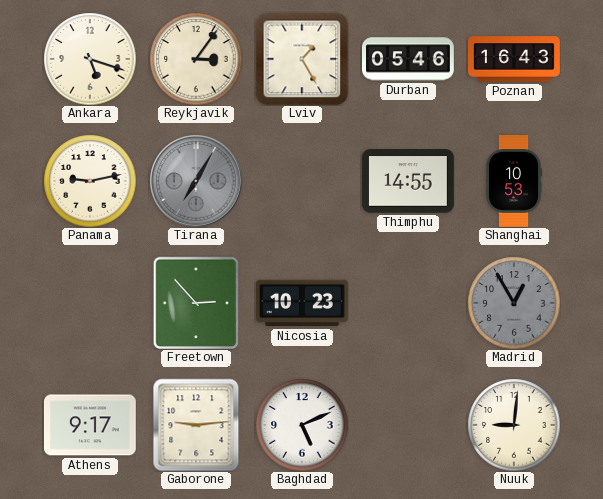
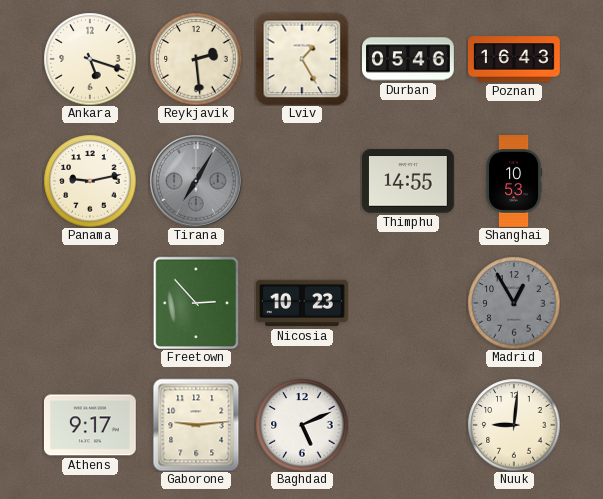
Reykjavik: 3:06 -> 2:29
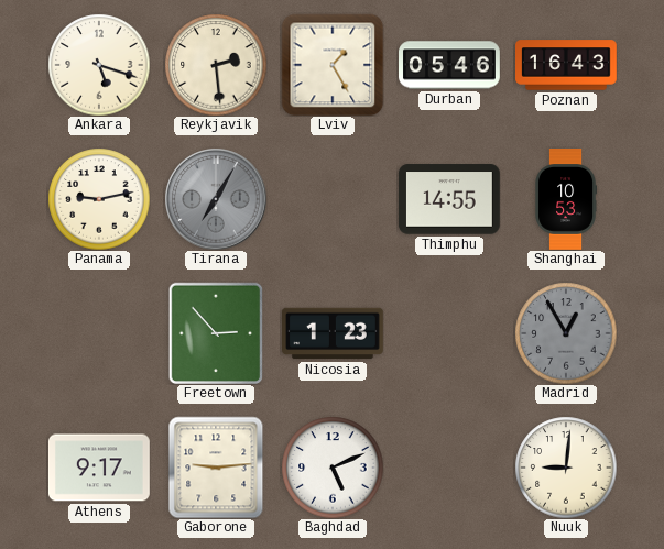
Nicosia: 10:23 -> 1:23
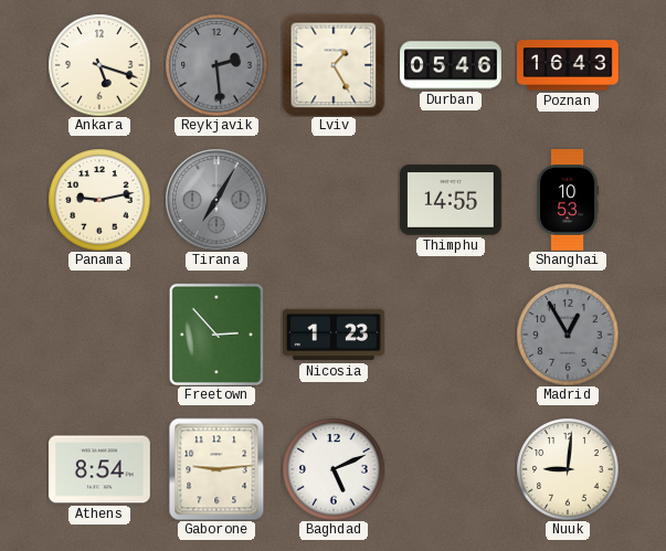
Reykjavik dial: cream -> grey
Athens: 9:17 -> 8:54
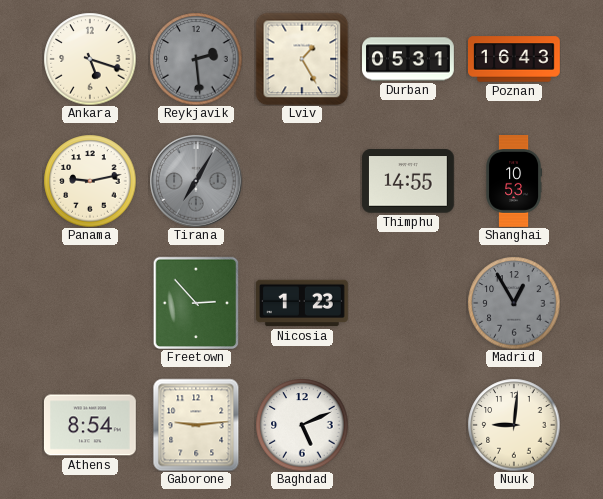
Durban: 05:46 -> 05:31
